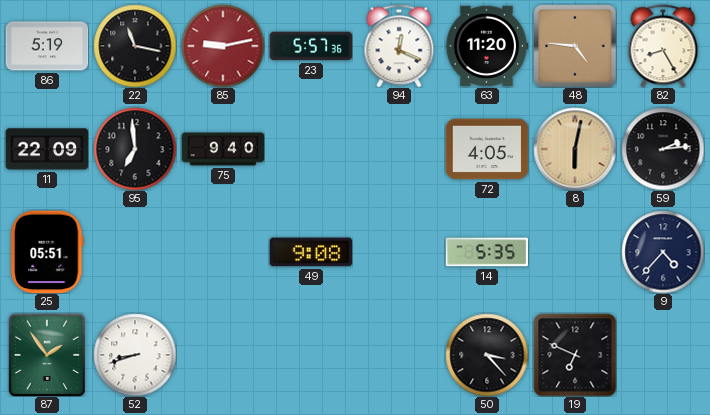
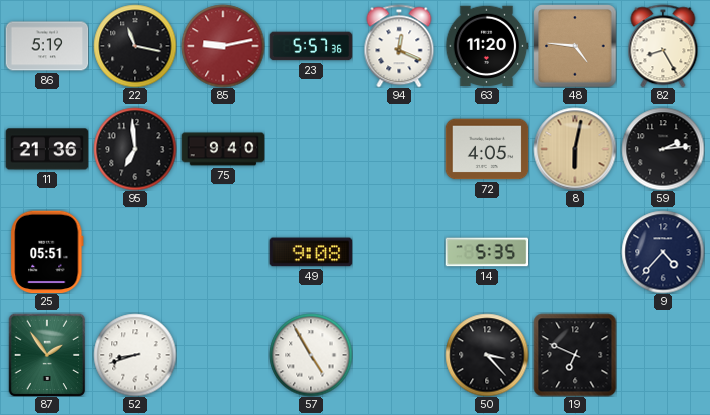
11: 22:09 -> 21:36
57: none -> 4:55
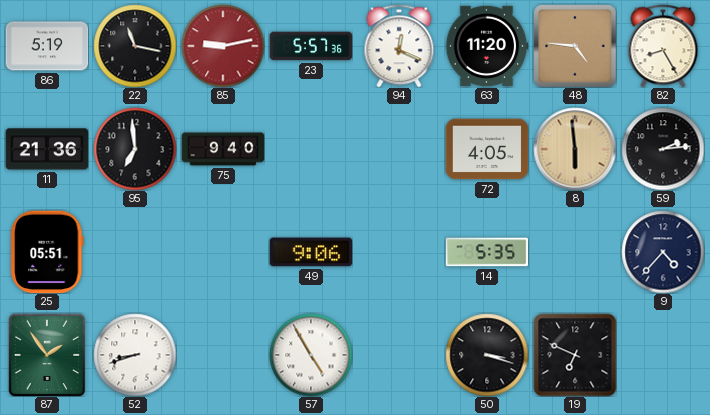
8: 6:02 -> 5:59
49: 9:08 -> 9:06
50: 3:23 -> 3:18
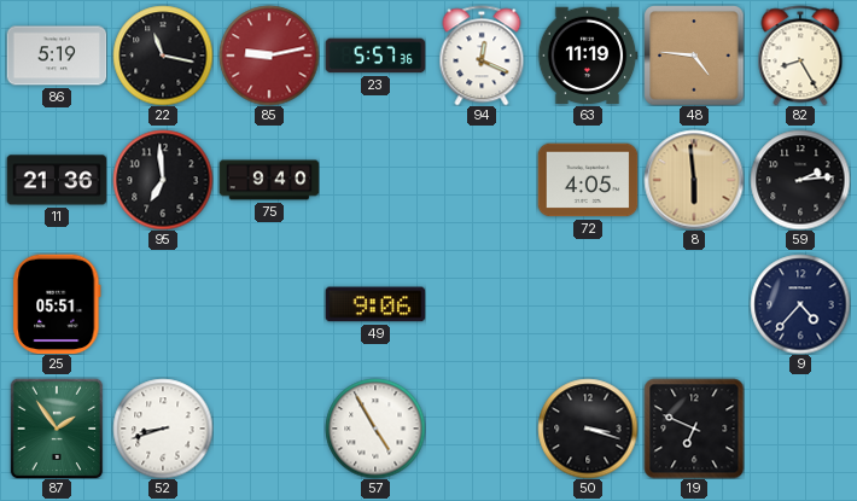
63: 11:20 -> 11:19
14: 5:35 -> none
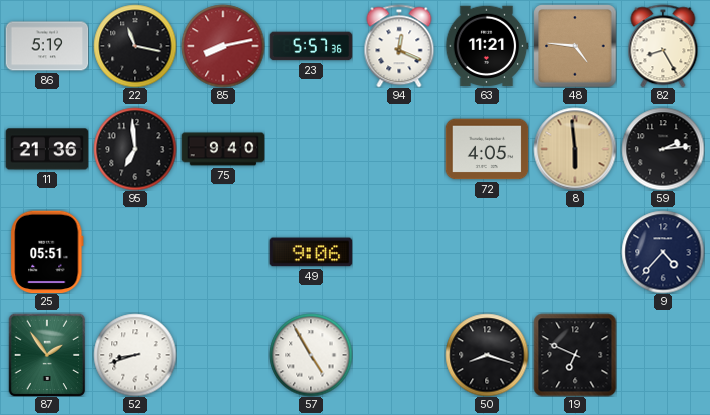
85: 9:13 -> 8:13
63: 11:19 -> 11:21
50: 3:18 -> 8:18
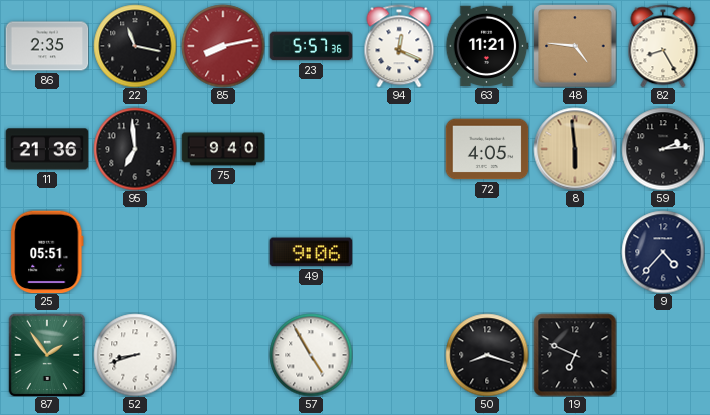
86: 5:19 -> 2:35
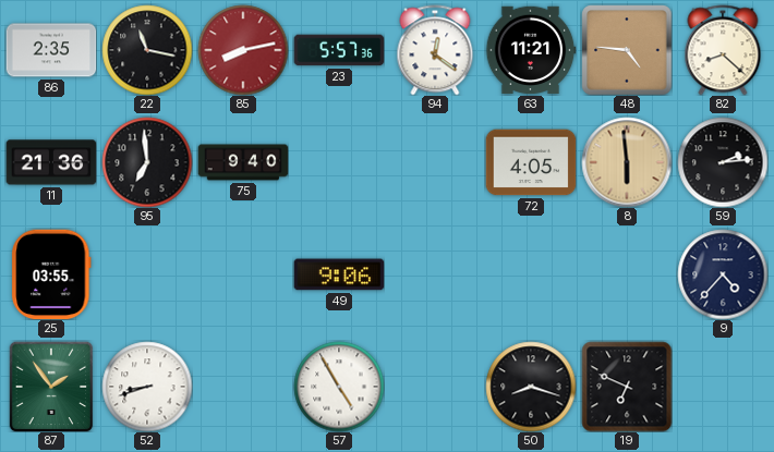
94: 12:19 -> 12:21
82: 8:25 -> 8:22
25: 05:51 -> 03:55
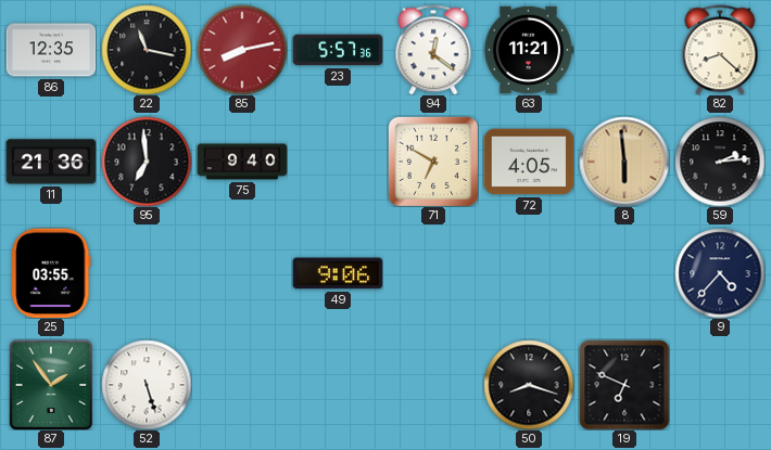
86: 2:35 -> 12:35
48: 4:46 -> none
71: none -> 6:50
52: 8:42 -> 5:27
57: 4:55 -> none
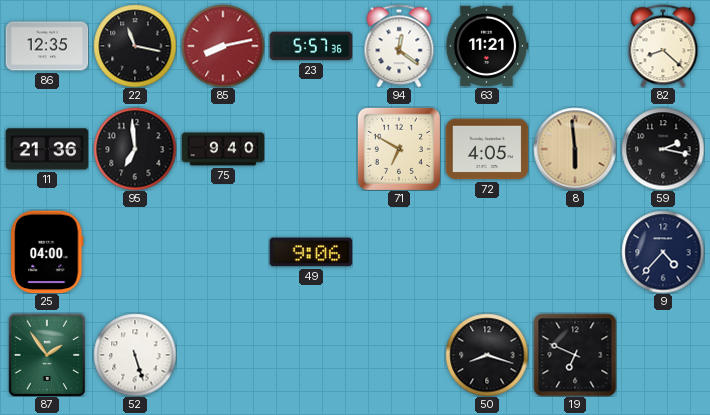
59: 2:14 -> 2:17
25: 03:55 -> 04:00
